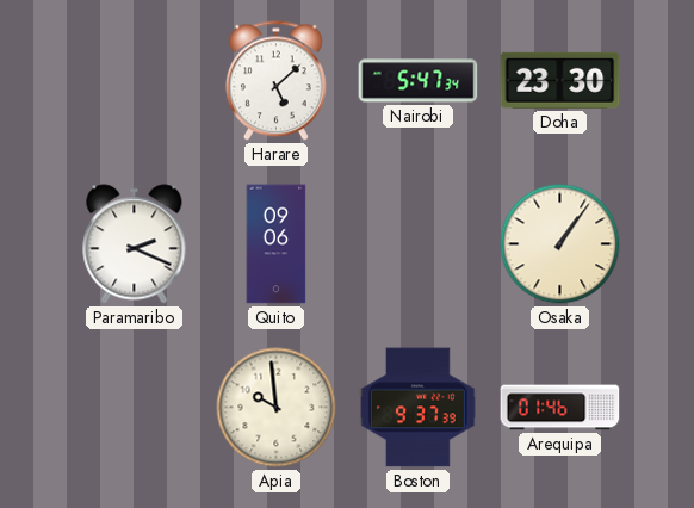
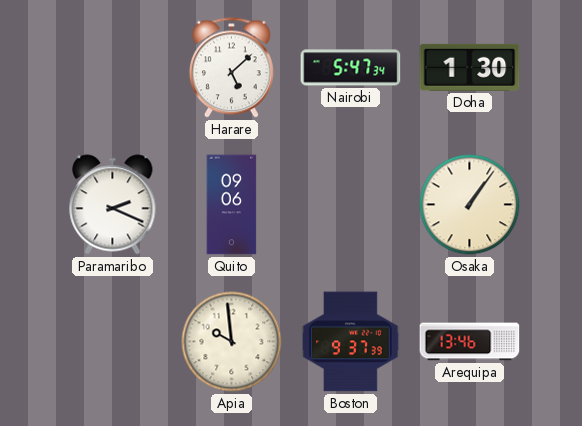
Doha: 23:30 -> 1:30
Arequipa: 01:46 -> 13:46
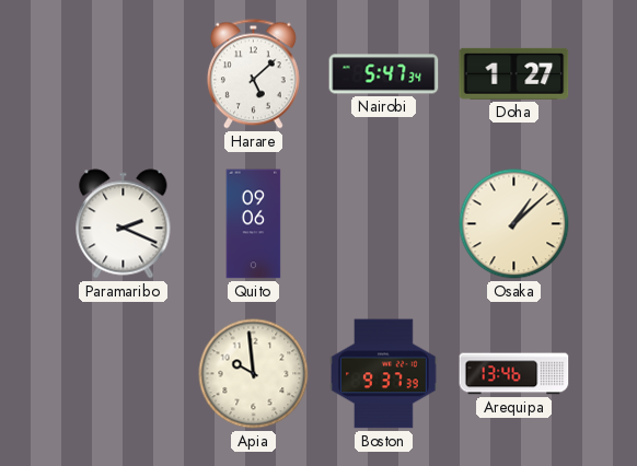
Doha: 1:30 -> 1:27
Osaka: 1:06 -> 1:08
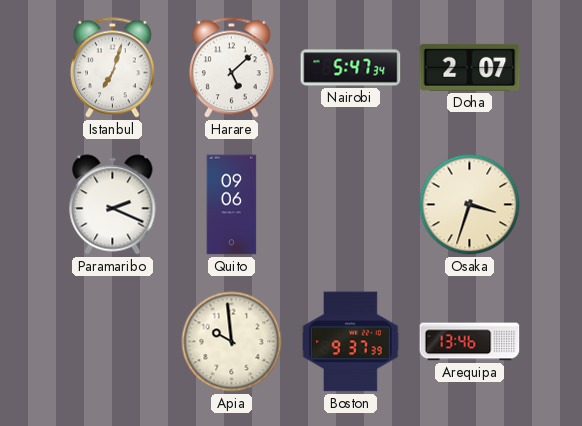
Istanbul: none -> 7:03
Doha: 1:27 -> 2:07
Osaka: 1:08 -> 3:33
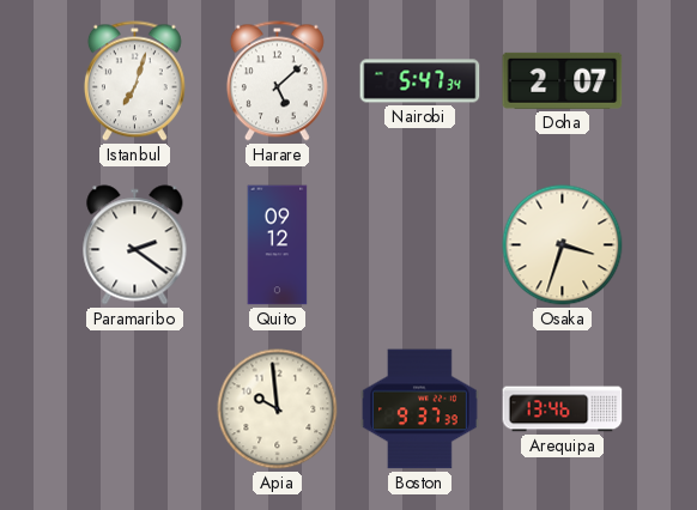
Paramaribo: 2:19 -> 2:21
Quito: 09:06 -> 09:12
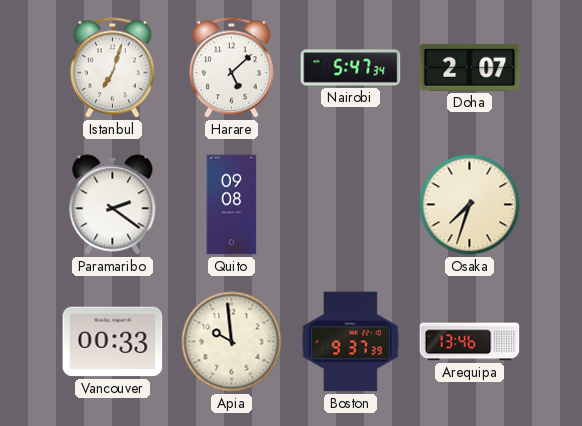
Quito: 09:12 -> 09:08
Osaka: 3:33 -> 7:33
Vancouver: none -> 00:33
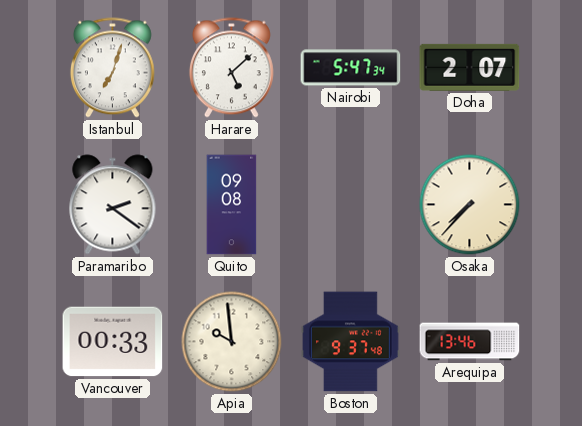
Osaka: 7:33 -> 7:37
Boston: 9:37:39 -> 9:37:48
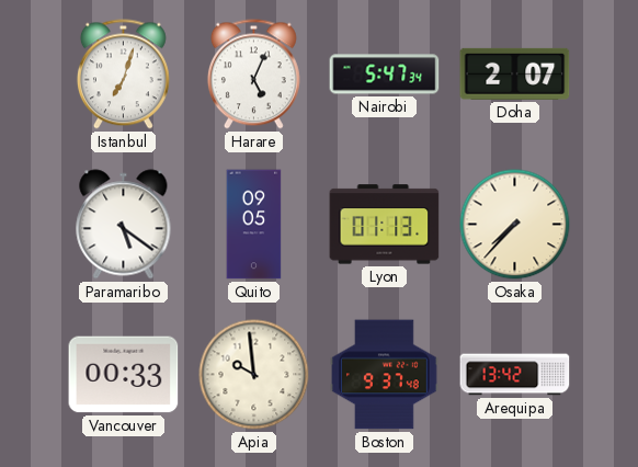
Harare: 5:08 -> 5:04
Paramaribo: 2:21 -> 5:21
Quito: 09:08 -> 09:05
Lyon: none -> 01:13
Arequipa: 13:46 -> 13:42
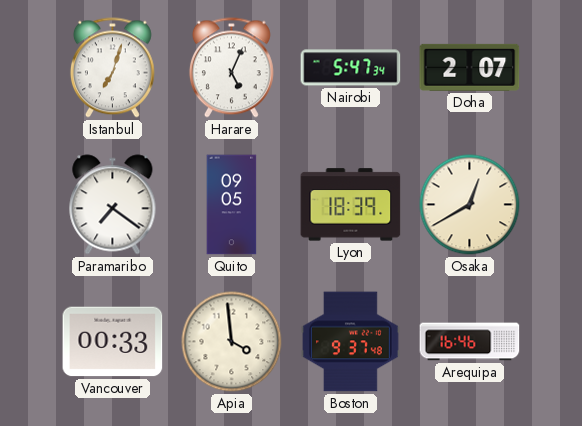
Paramaribo: 5:21 -> 7:21
Lyon: 01:13 -> 18:39
Osaka: 7:37 -> 12:40
Apia: 9:59 -> 3:59
Arequipa: 13:42 -> 16:46
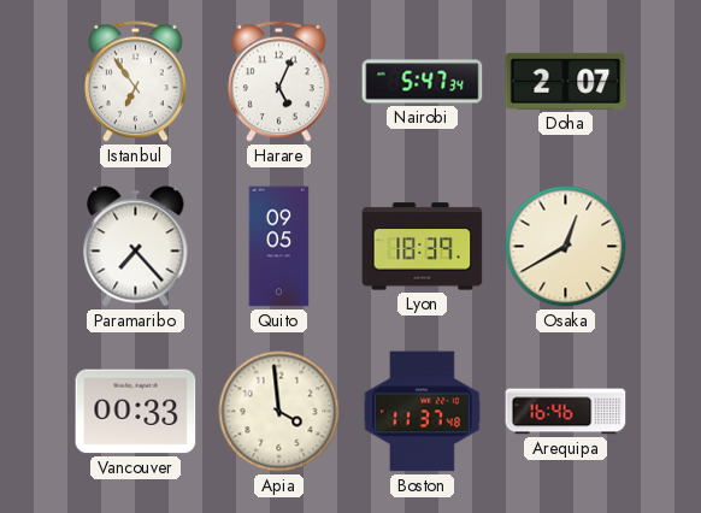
Istanbul: 7:03 -> 6:54
Paramaribo: 7:21 -> 7:23
Boston: 9:37 -> 11:37
